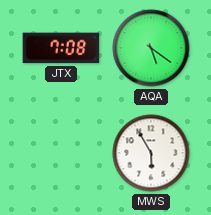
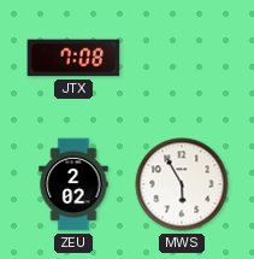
AQA: 5:21 -> none
ZEU: none -> 2:02
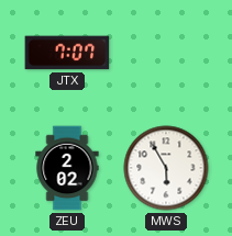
JTX: 7:08 -> 7:07
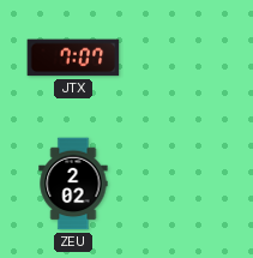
MWS: 5:55 -> none
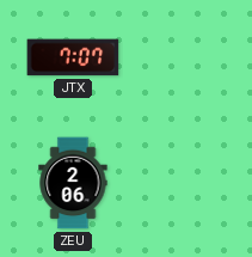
ZEU: 2:02 -> 2:06
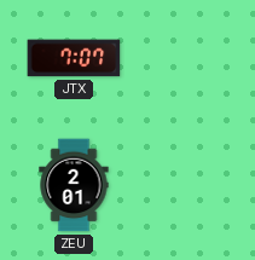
ZEU: 2:06 -> 2:01
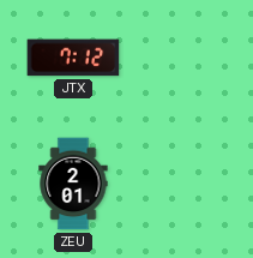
JTX: 7:07 -> 7:12
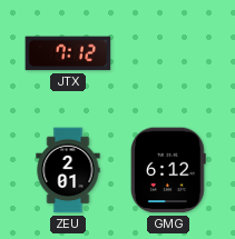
GMG: none -> 6:12
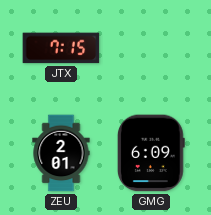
JTX: 7:12 -> 7:15
GMG: 6:12 -> 6:09
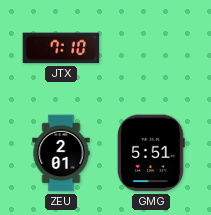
JTX: 7:15 -> 7:10
GMG: 6:09 -> 5:51
